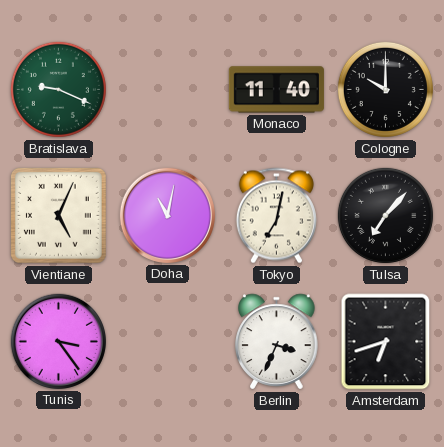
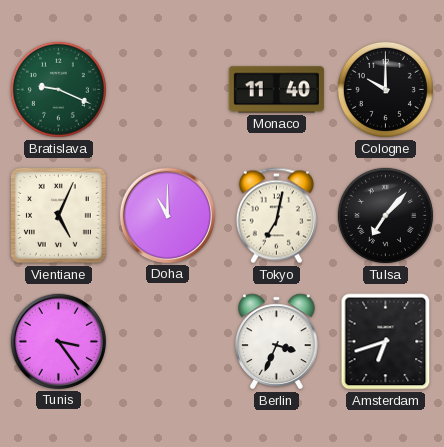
Doha: 11:02 -> 11:00
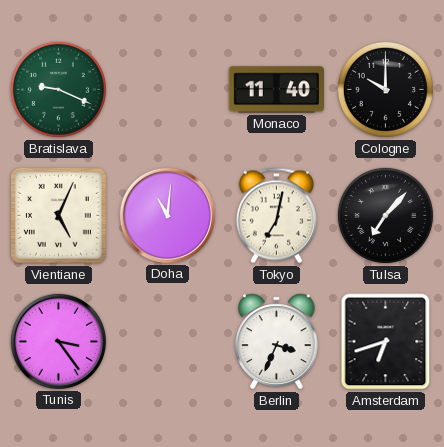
Doha: 11:00 -> 11:01
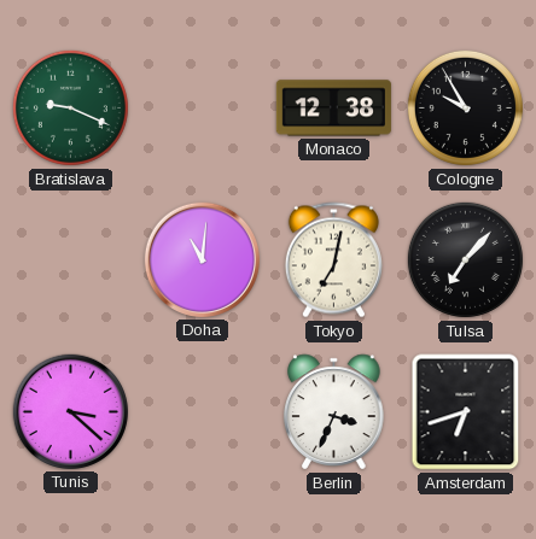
Monaco: 11:40 -> 12:38
Cologne: 10:00 -> 9:55
Vientiane: 5:04 -> none
Tunis: 3:24 -> 3:22
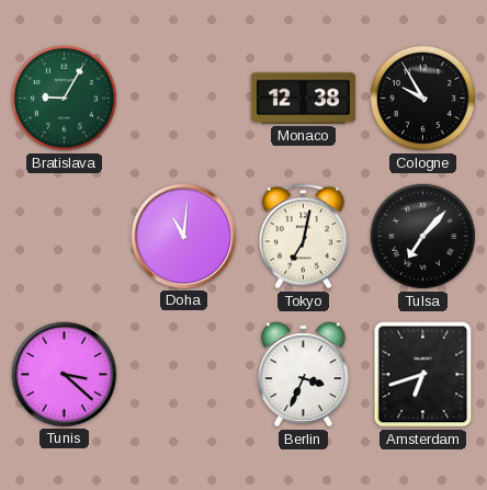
Bratislava: 9:19 -> 9:05
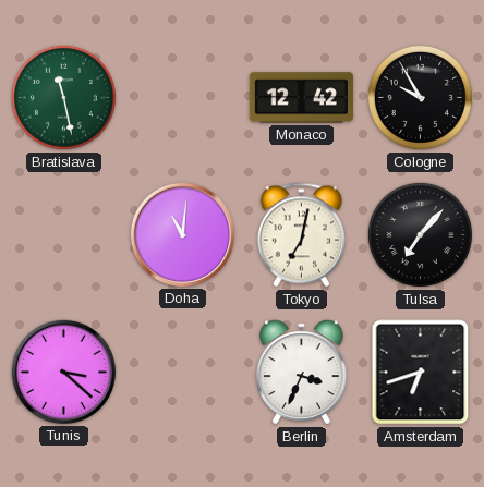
Bratislava: 9:05 -> 11:28
Monaco: 12:38 -> 12:42
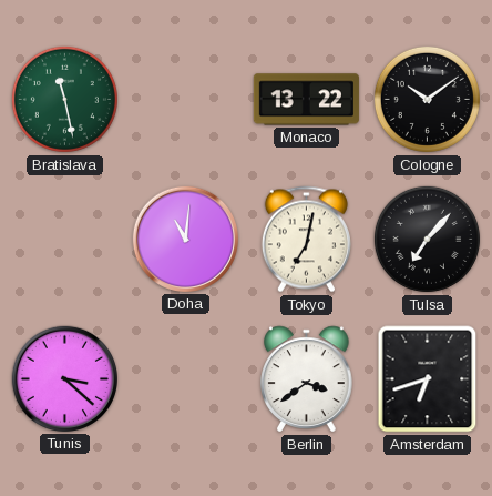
Monaco: 12:42 -> 13:22
Cologne: 9:55 -> 10:09
Berlin: 3:34 -> 3:39
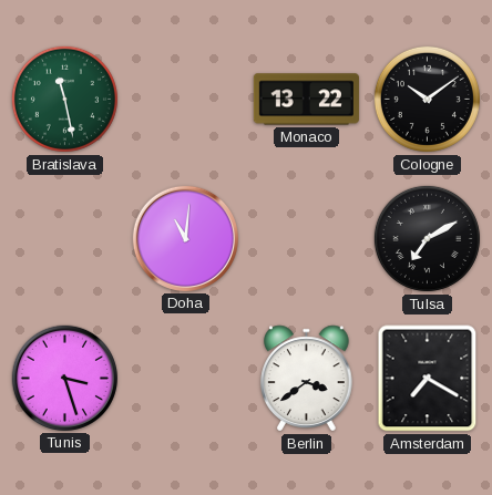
Tokyo: 7:02 -> none
Tulsa: 7:07 -> 7:10
Tunis: 3:22 -> 3:27
Amsterdam: 6:42 -> 7:20
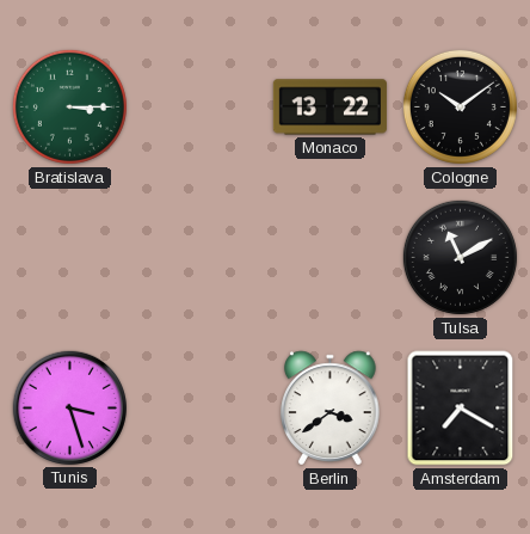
Bratislava: 11:28 -> 3:15
Doha: 11:01 -> none
Tulsa: 7:10 -> 11:10
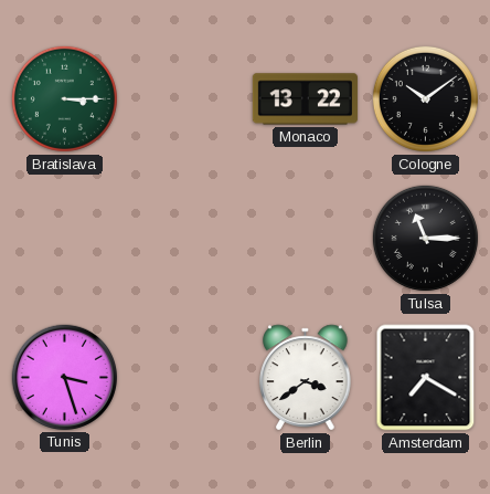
Tulsa: 11:10 -> 11:15
